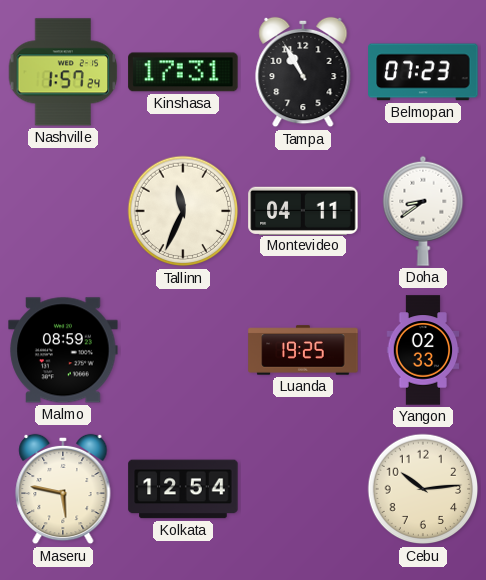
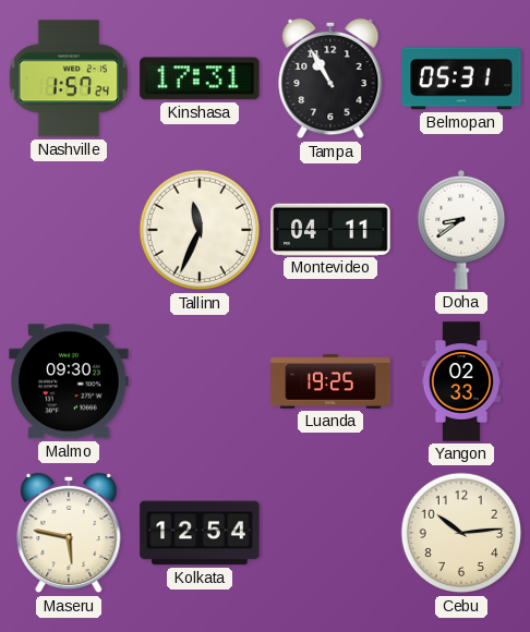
Belmopan: 07:23 -> 05:31
Malmo: 08:59 -> 09:30
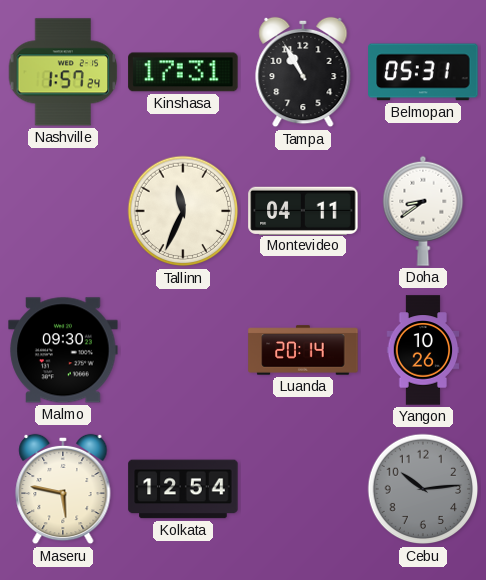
Luanda: 19:25 -> 20:14
Yangon: 02:33 -> 10:26
Cebu dial: cream -> grey
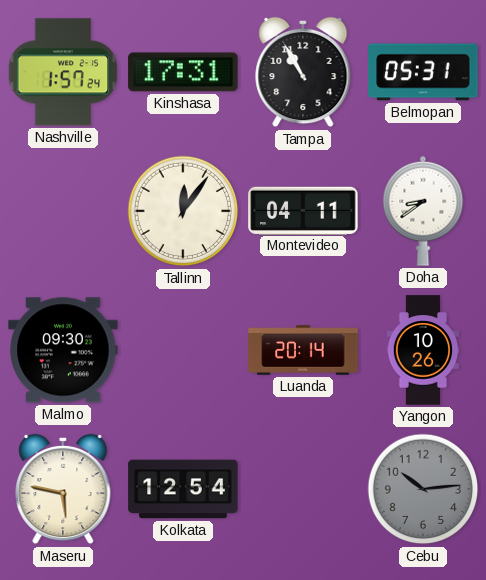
Tallinn: 11:34 -> 12:06
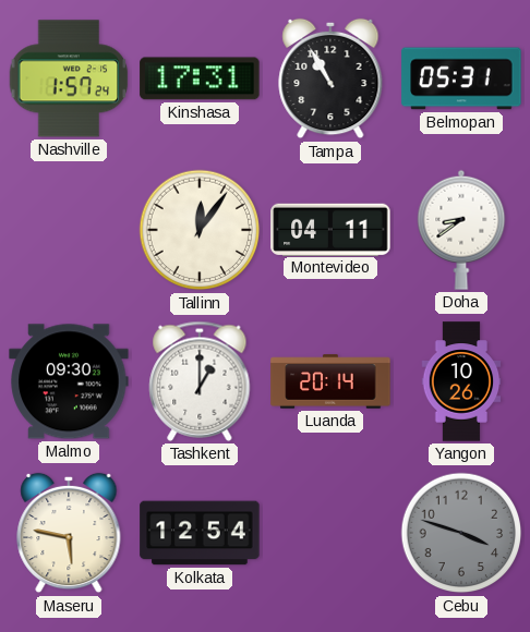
Tashkent: none -> 1:00
Cebu: 10:14 -> 3:48
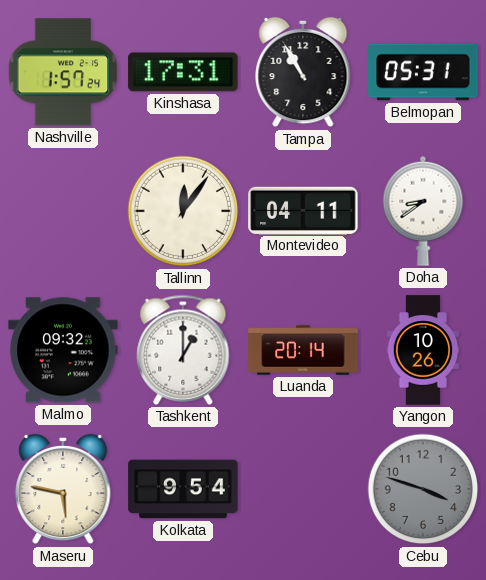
Malmo: 09:30 -> 09:32
Kolkata: 12:54 -> 9:54
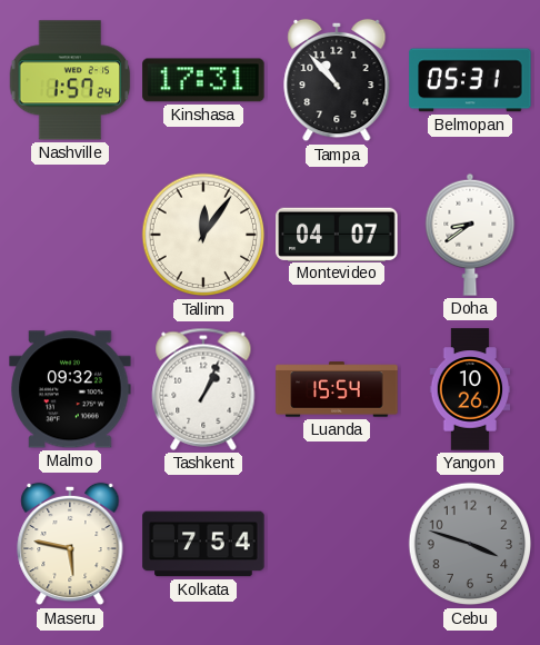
Tampa: 10:55 -> 10:53
Montevideo: 04:11 -> 04:07
Tashkent: 1:00 -> 1:04
Luanda: 20:14 -> 15:54
Kolkata: 9:54 -> 7:54
